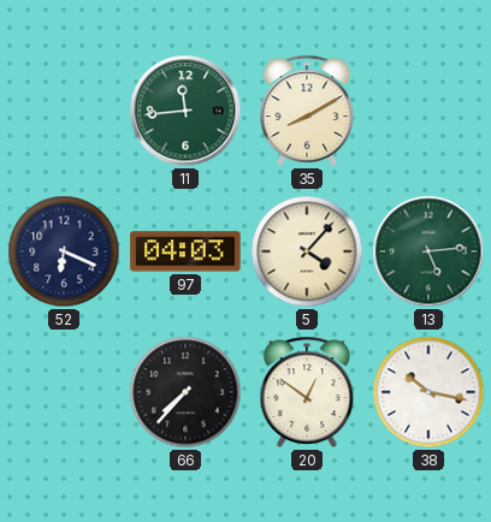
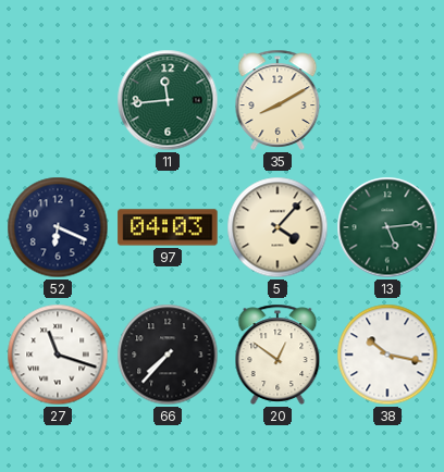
27: none -> 11:18
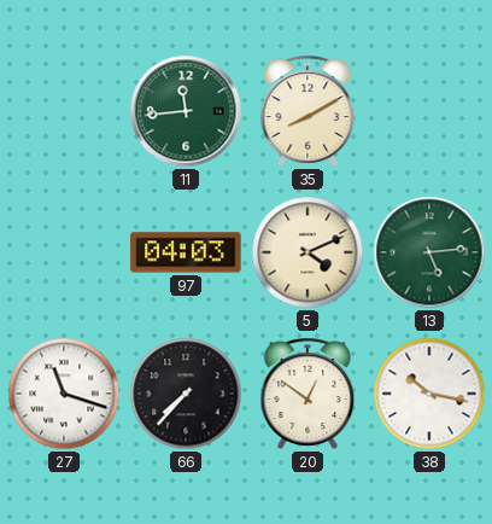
52: 6:19 -> none
5: 4:07 -> 4:11
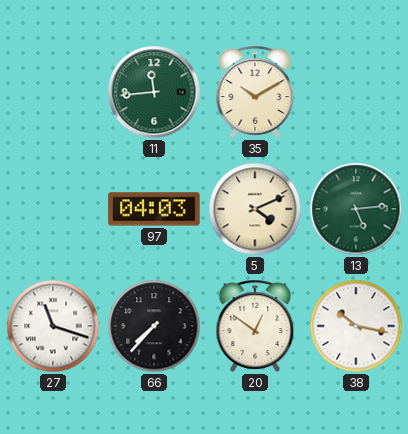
35: 8:10 -> 10:10
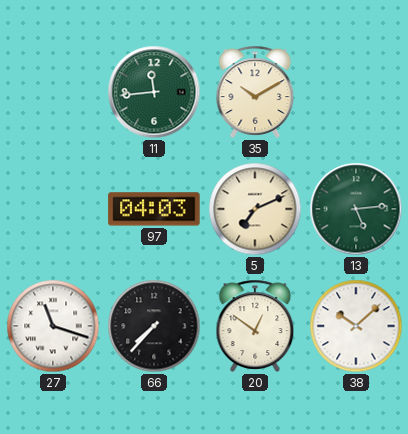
5: 4:11 -> 7:11
38: 10:17 -> 10:08
